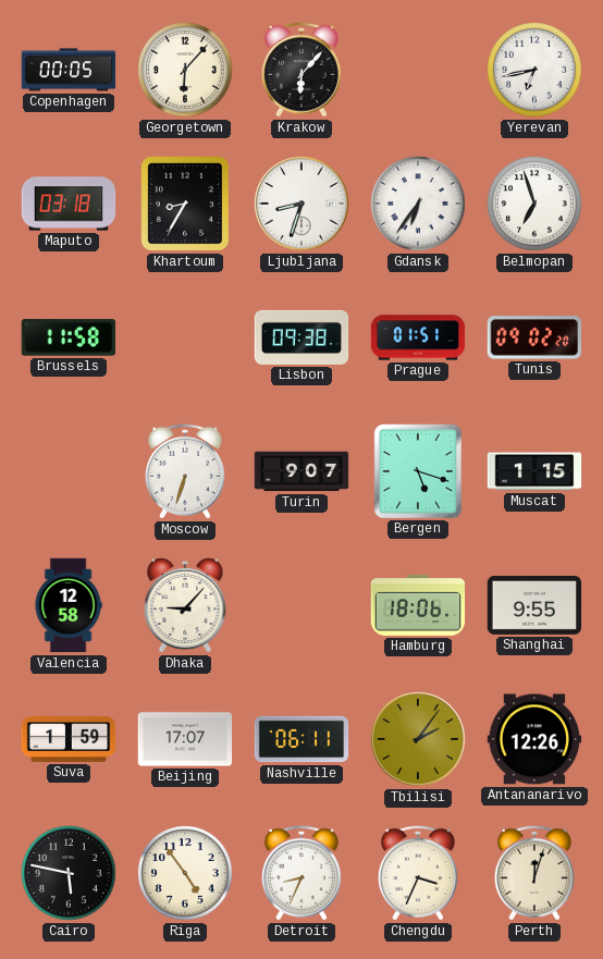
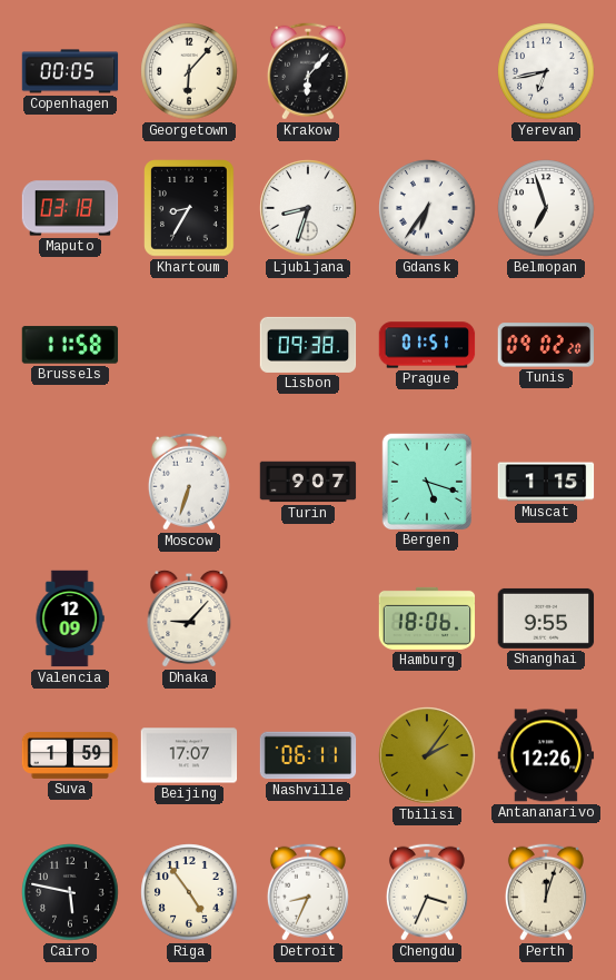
Valencia: 12:58 -> 12:09
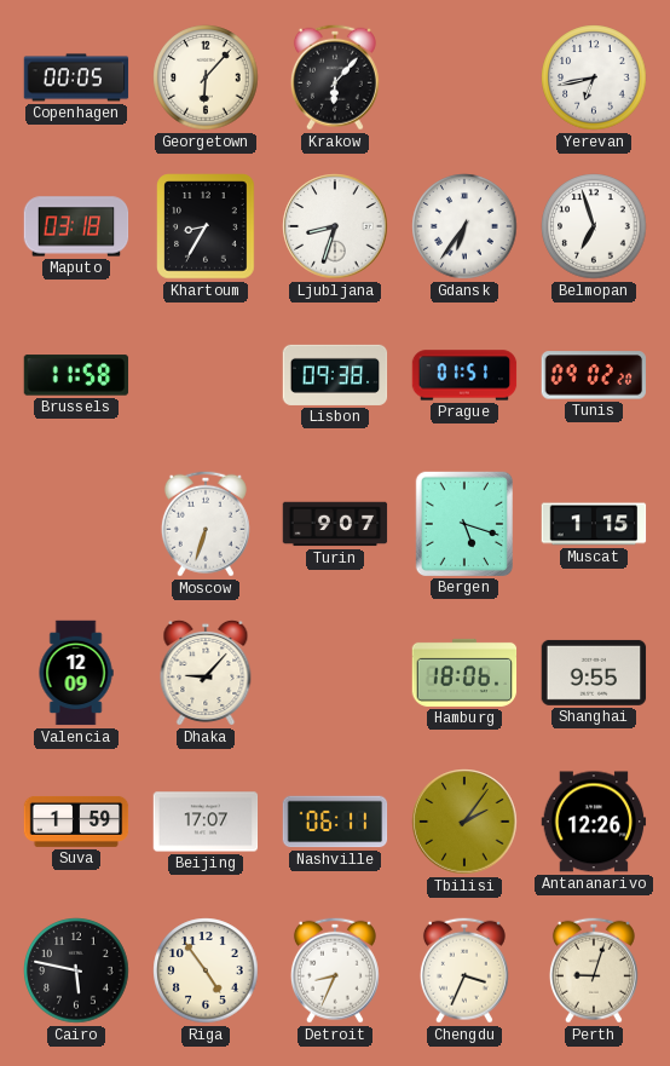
Perth: 12:03 -> 9:03
